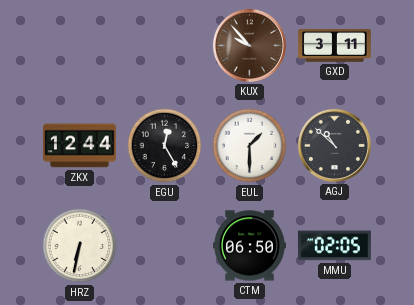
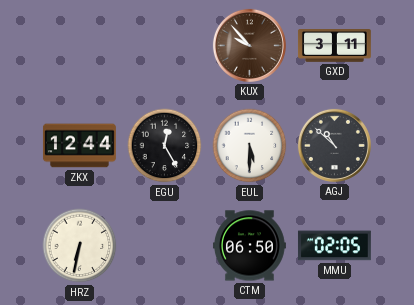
EUL: 1:30 -> 5:30
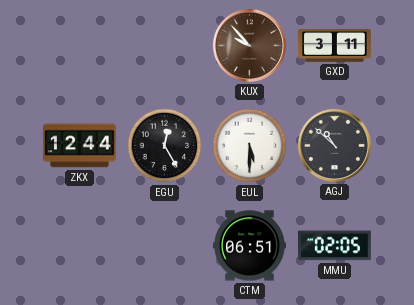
HRZ: 6:32 -> none
CTM: 06:50 -> 06:51
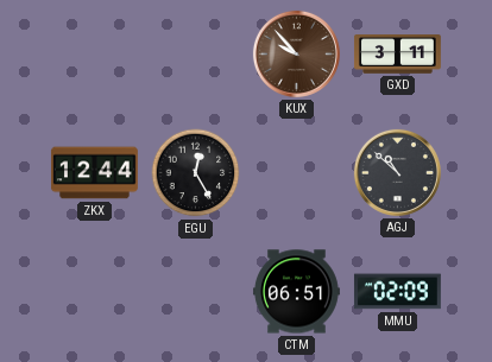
EUL: 5:30 -> none
MMU: 02:05 -> 02:09
